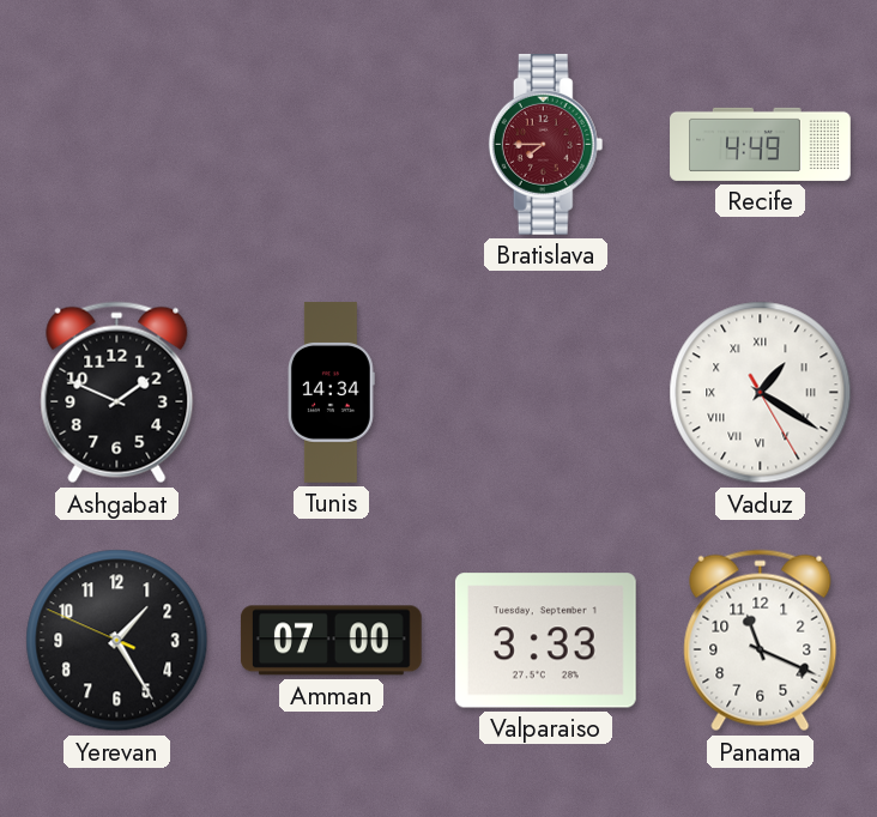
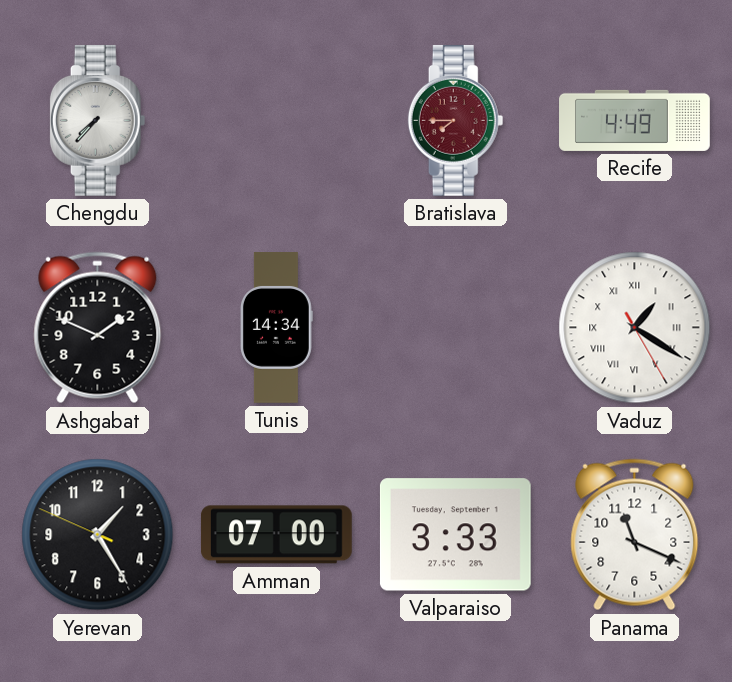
Chengdu: none -> 7:37
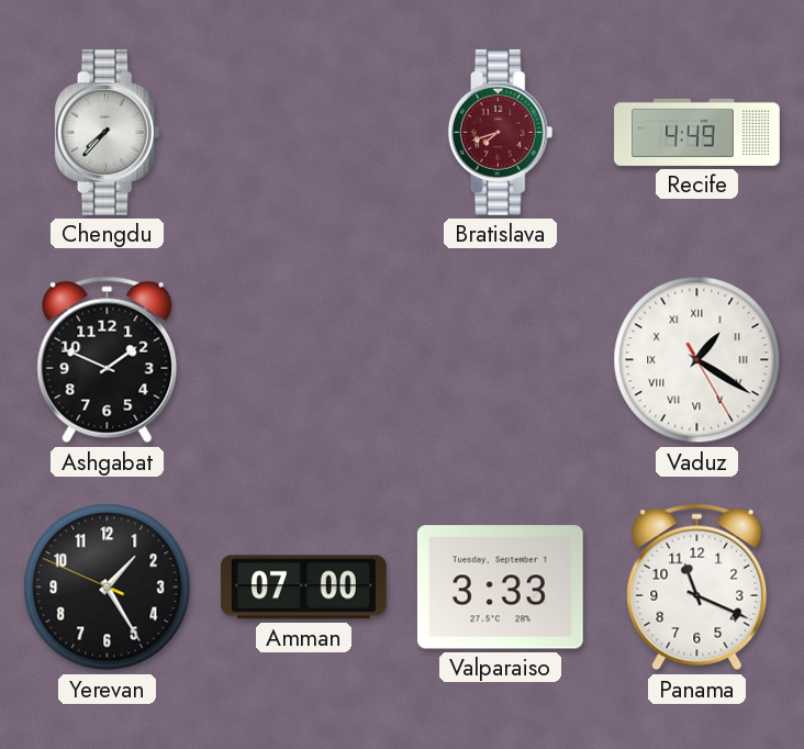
Bratislava: 7:45 -> 7:42
Tunis: 14:34 -> none
